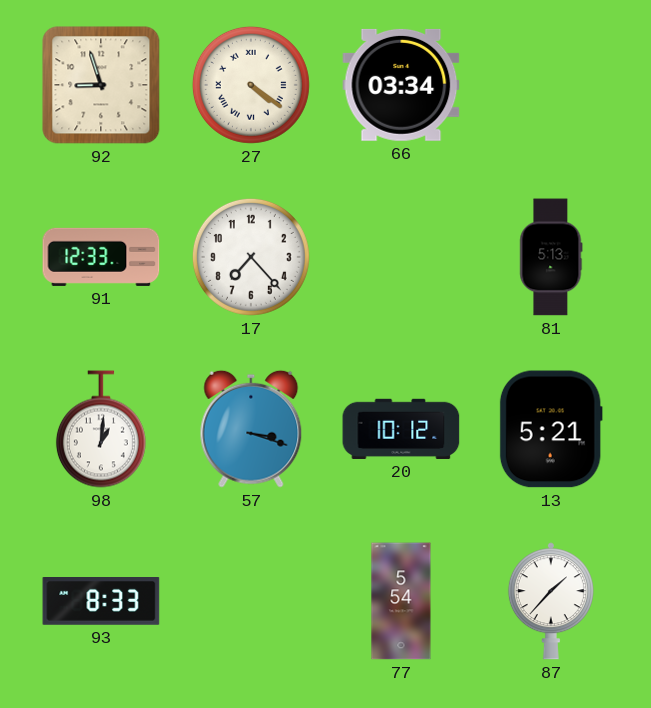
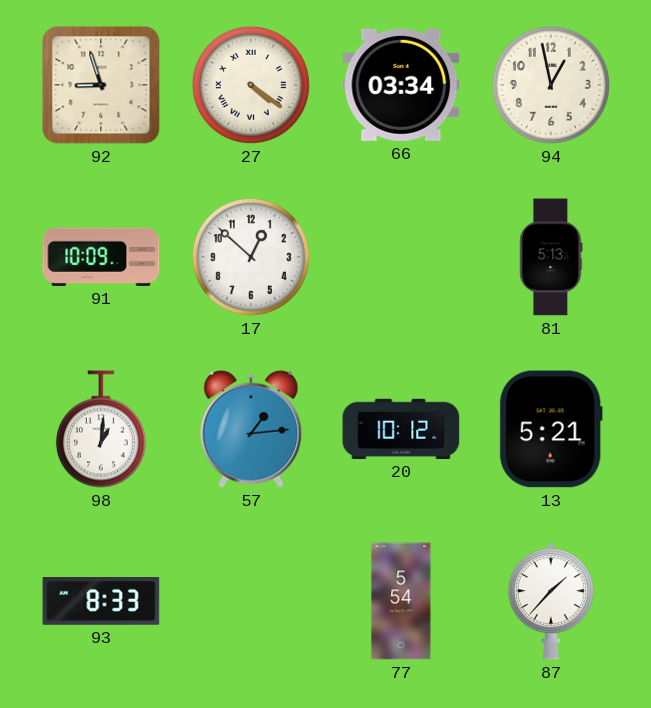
94: none -> 12:58
91: 12:33 -> 10:09
17: 7:23 -> 12:52
57: 3:18 -> 1:14
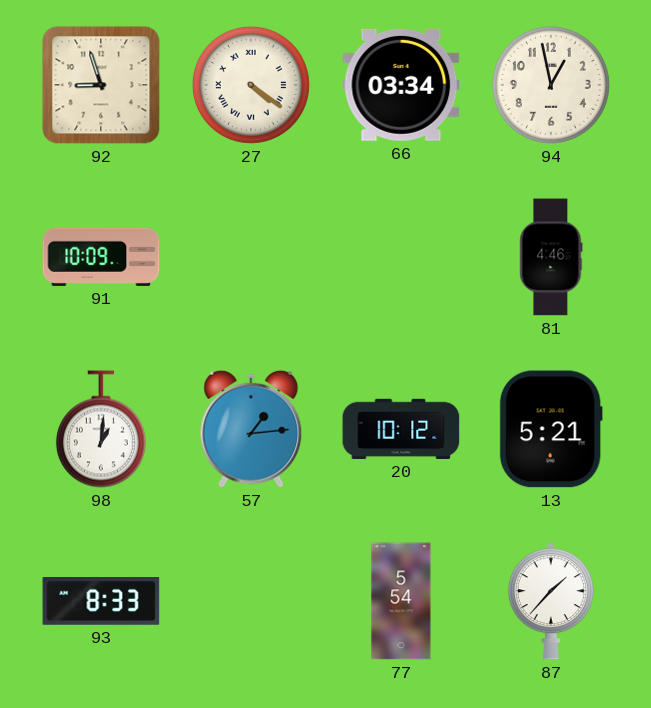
17: 12:52 -> none
81: 5:13 -> 4:46
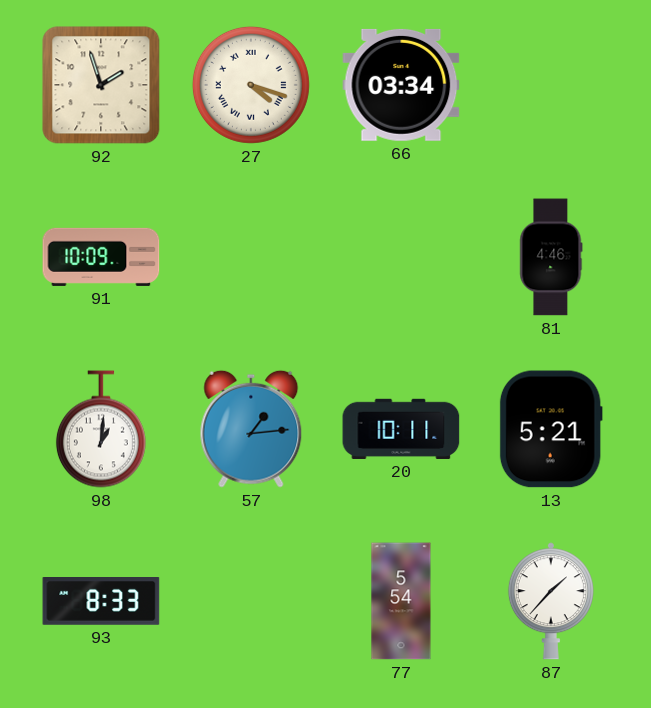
92: 8:57 -> 1:57
27: 4:21 -> 4:18
94: 12:58 -> none
20: 10:12 -> 10:11
